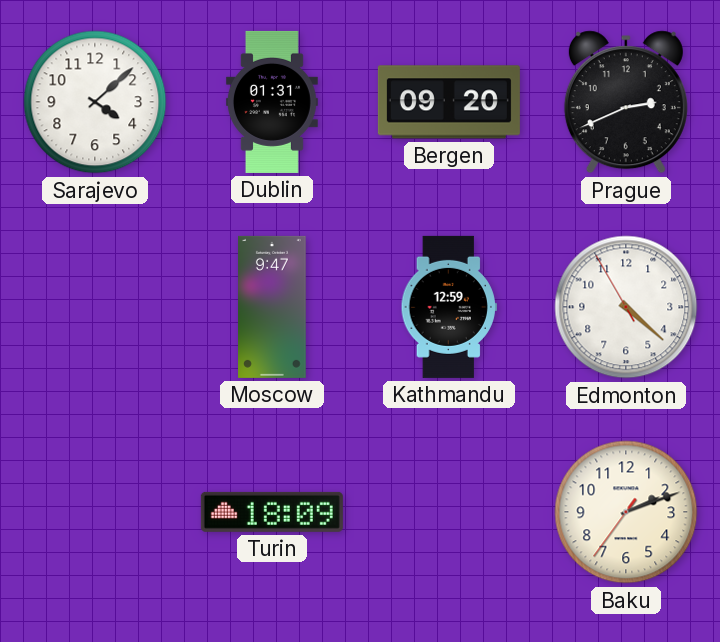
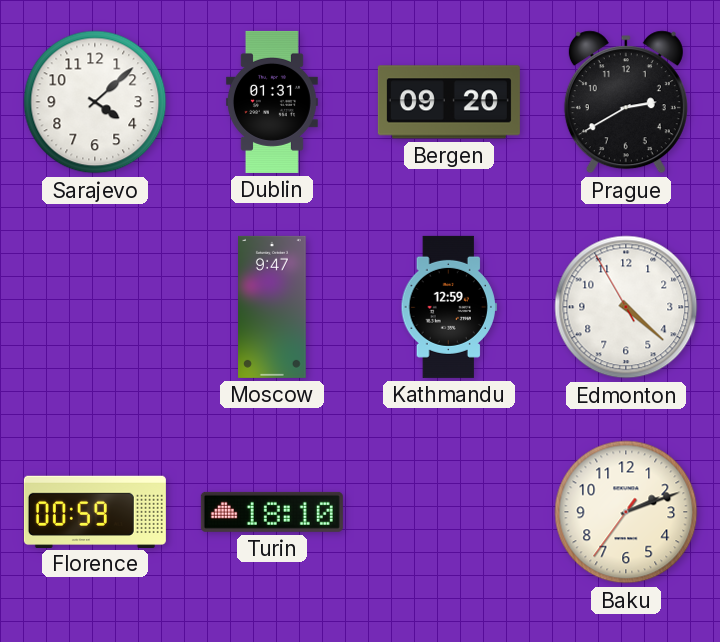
Prague: 2:41 -> 2:40
Florence: none -> 00:59
Turin: 18:09 -> 18:10
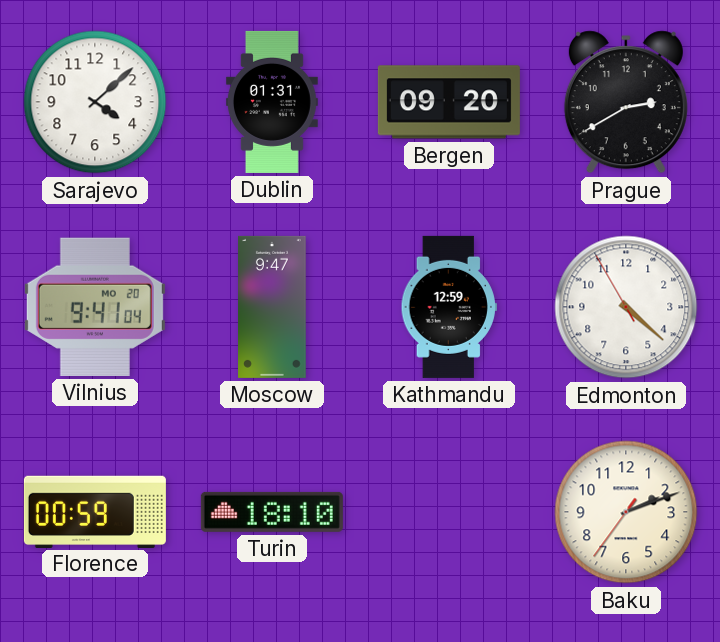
Vilnius: none -> 9:41
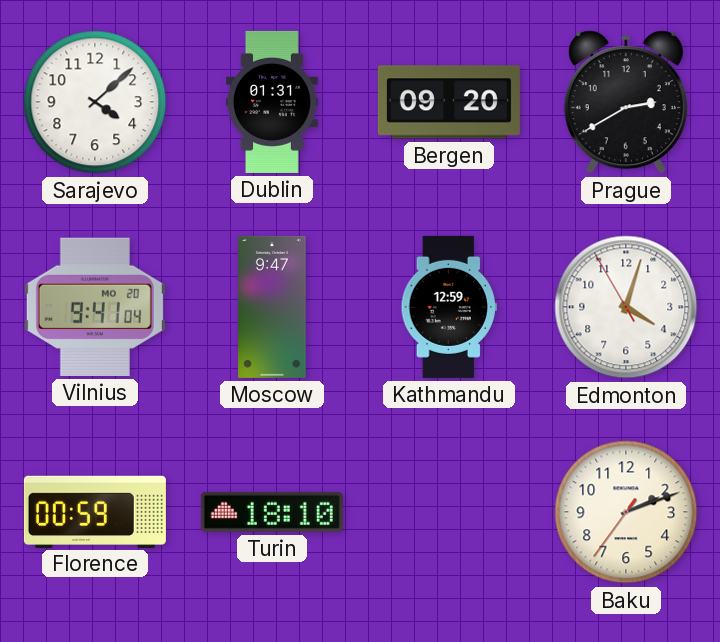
Edmonton: 4:21 -> 4:02
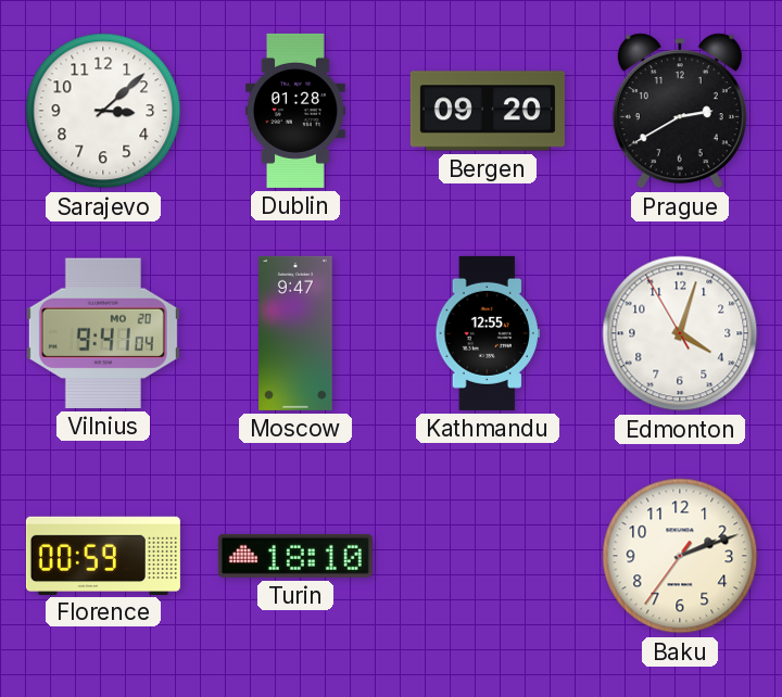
Sarajevo: 4:08 -> 3:08
Dublin: 01:31 -> 01:28
Kathmandu: 12:59 -> 12:55
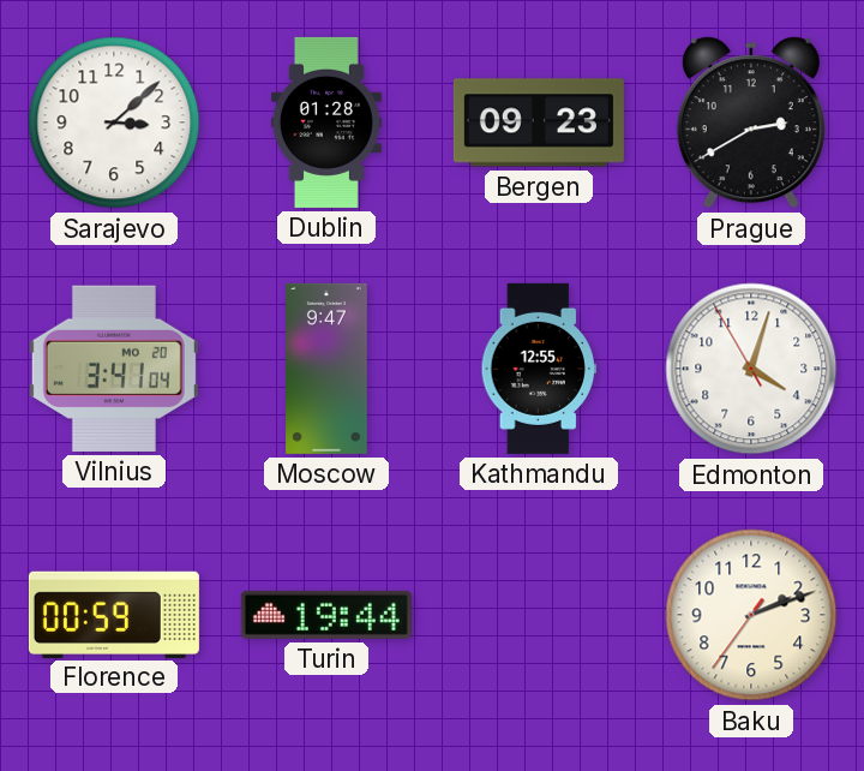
Bergen: 09:20 -> 09:23
Vilnius: 9:41 -> 3:41
Turin: 18:10 -> 19:44
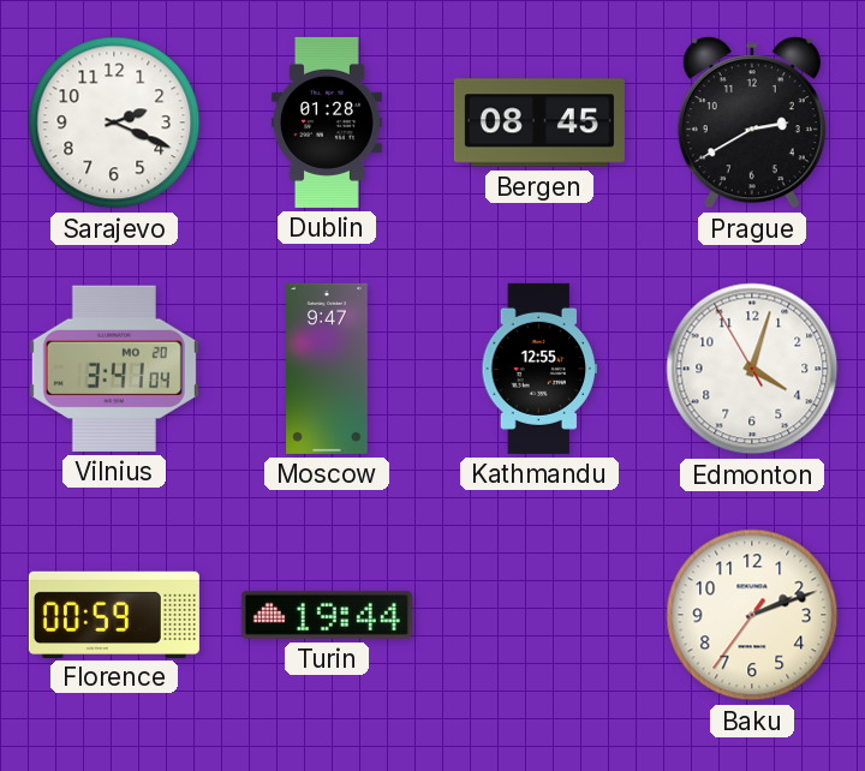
Sarajevo: 3:08 -> 2:19
Bergen: 09:23 -> 08:45
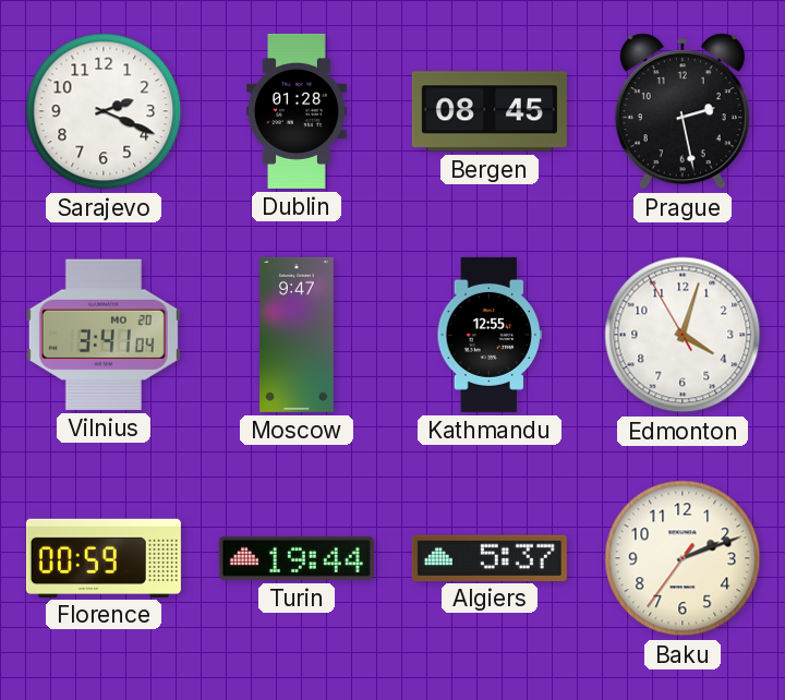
Prague: 2:40 -> 2:28
Algiers: none -> 5:37
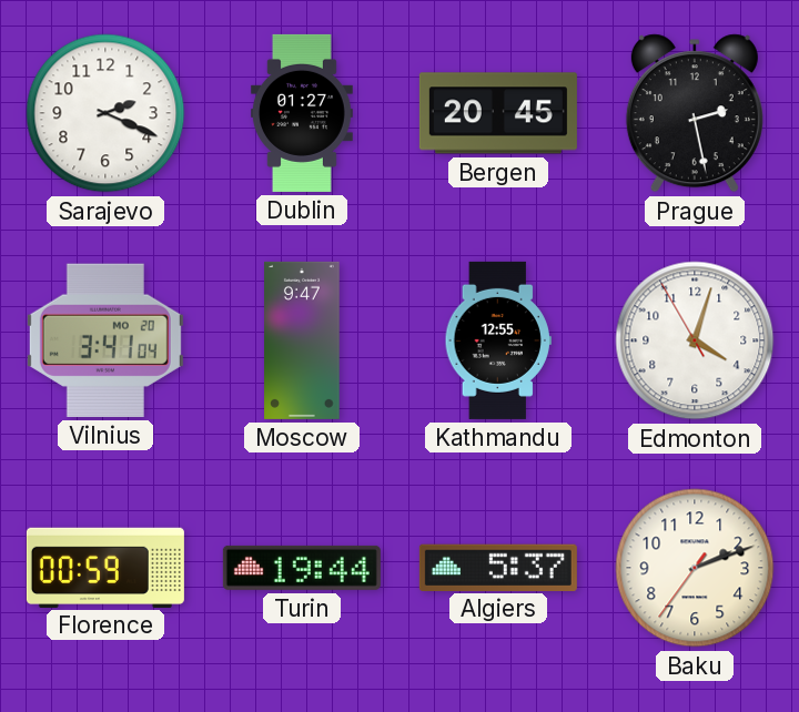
Dublin: 01:28 -> 01:27
Bergen: 08:45 -> 20:45
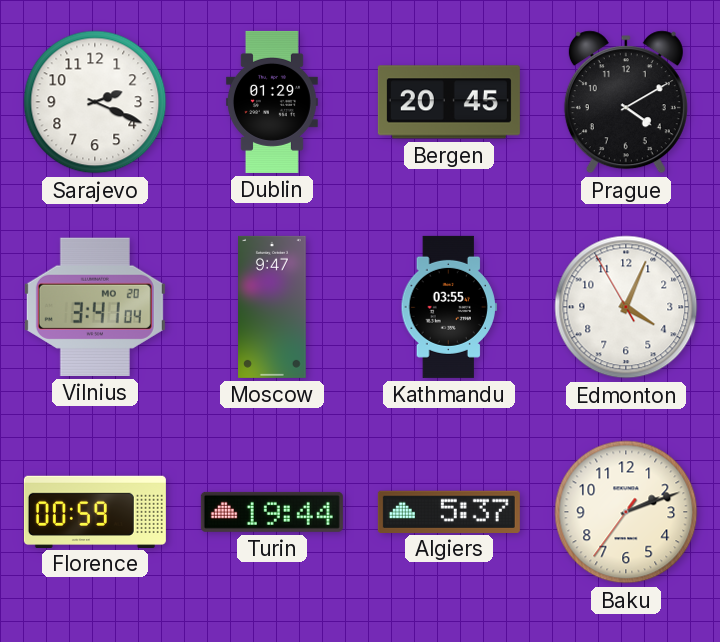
Dublin: 01:27 -> 01:29
Prague: 2:28 -> 4:10
Kathmandu: 12:55 -> 03:55
Edmonton: 4:02 -> 4:03
